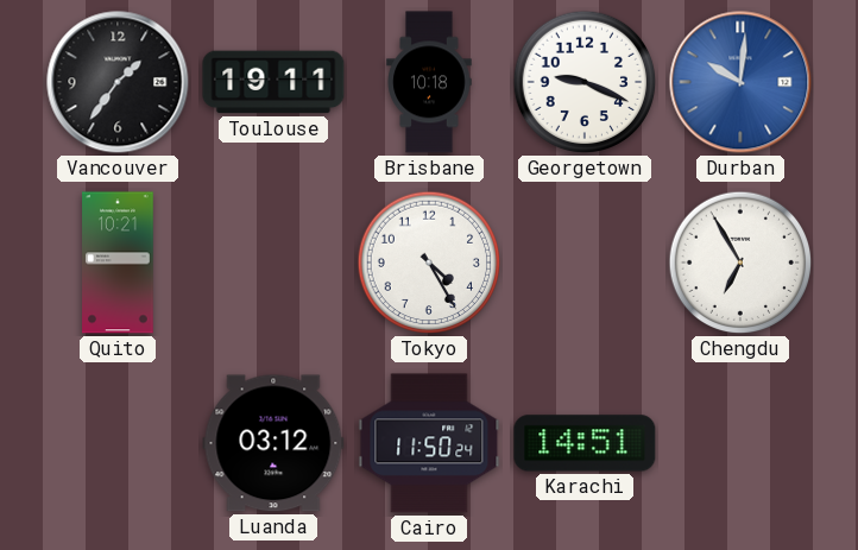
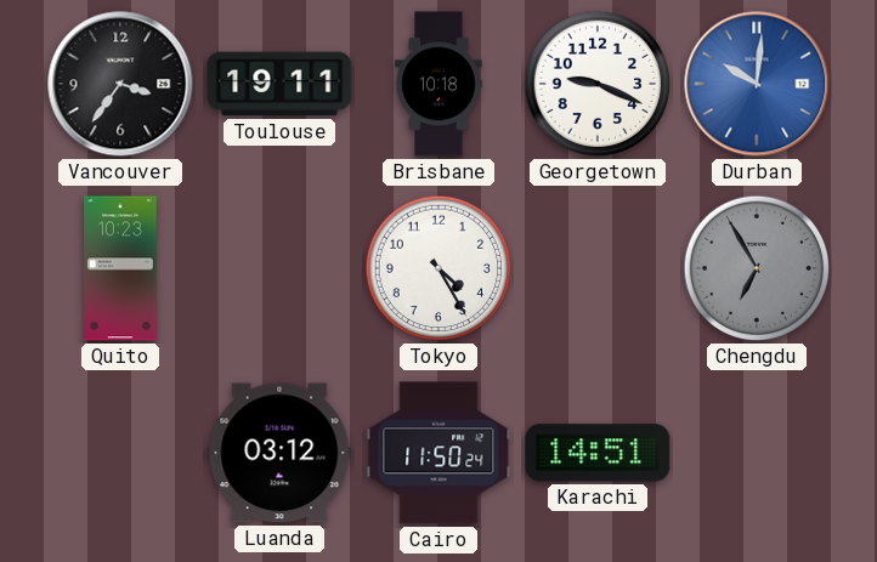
Vancouver: 1:36 -> 3:36
Quito: 10:21 -> 10:23
Chengdu dial: white -> grey
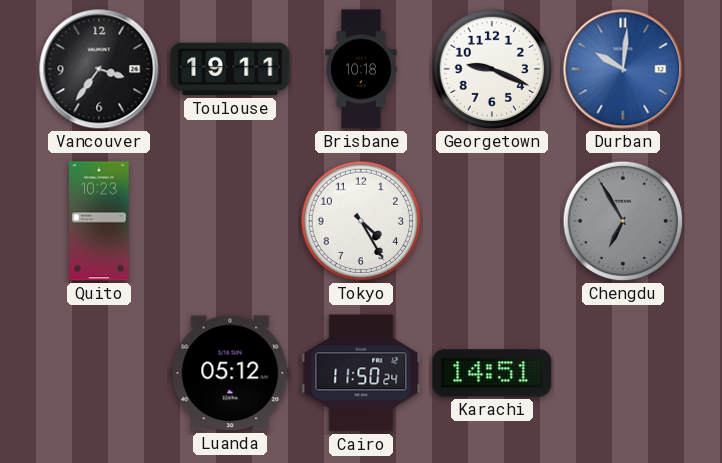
Luanda: 03:12 -> 05:12
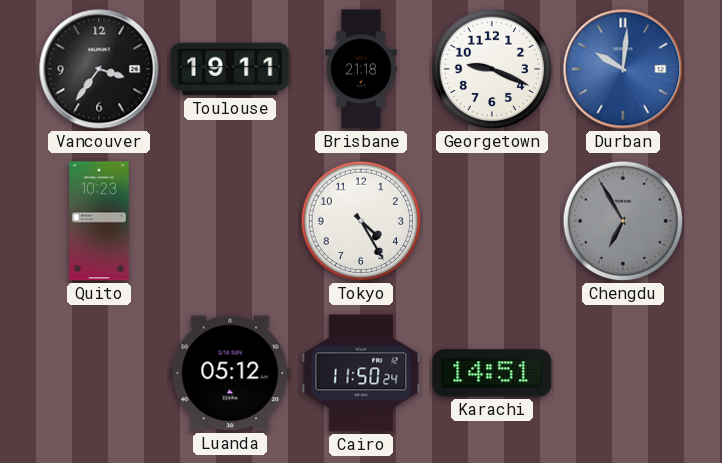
Brisbane: 10:18 -> 21:18
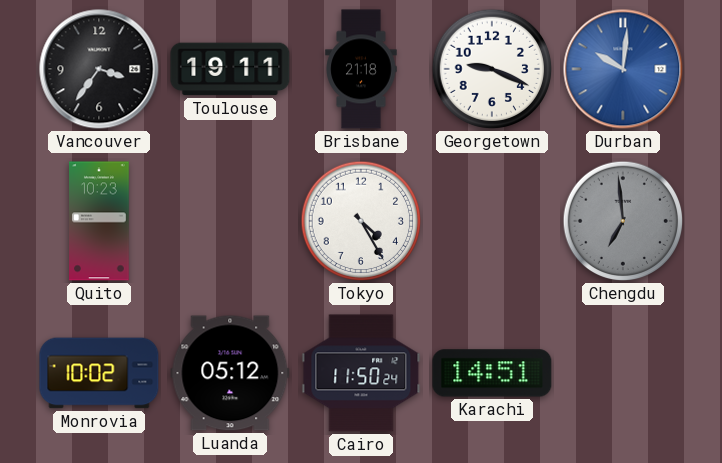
Chengdu: 6:55 -> 6:59
Monrovia: none -> 10:02
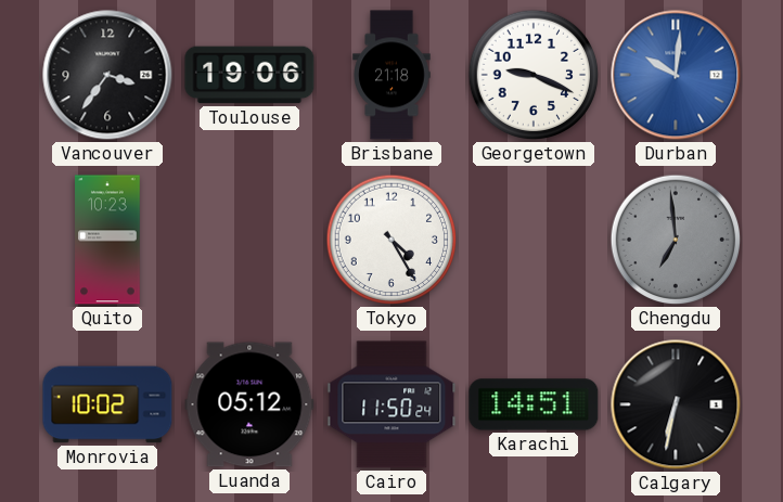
Toulouse: 19:11 -> 19:06
Calgary: none -> 6:32
